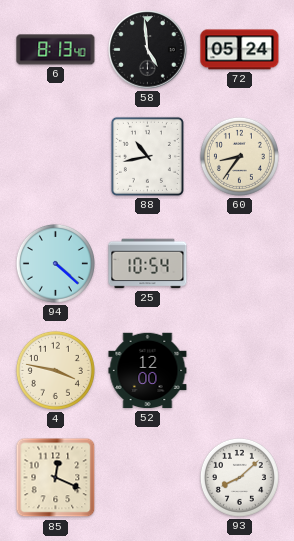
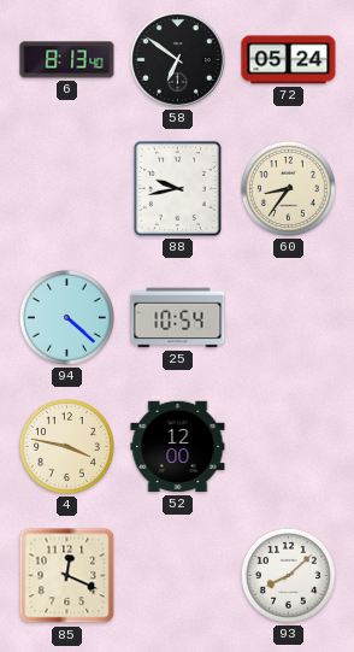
58: 4:59 -> 6:51
88: 10:43 -> 9:43
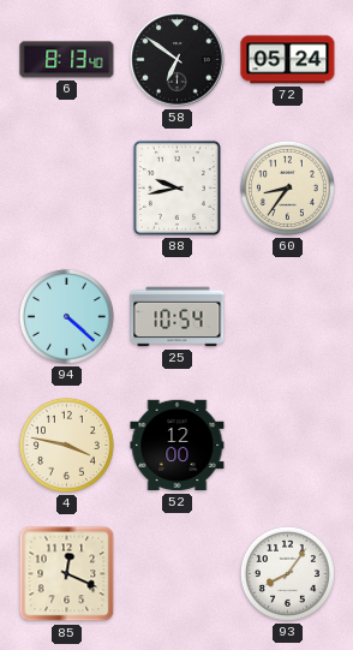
93: 8:08 -> 8:06
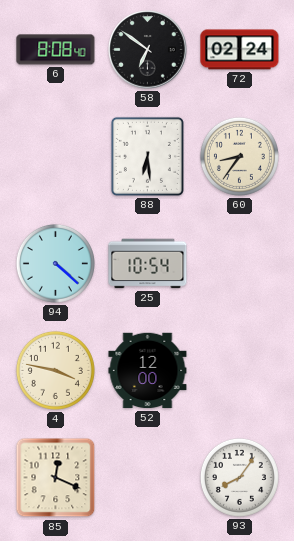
6: 8:13 -> 8:08
72: 05:24 -> 02:24
88: 9:43 -> 6:29
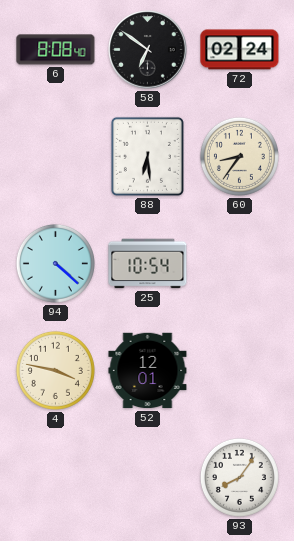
52: 12:00 -> 12:01
85: 12:19 -> none
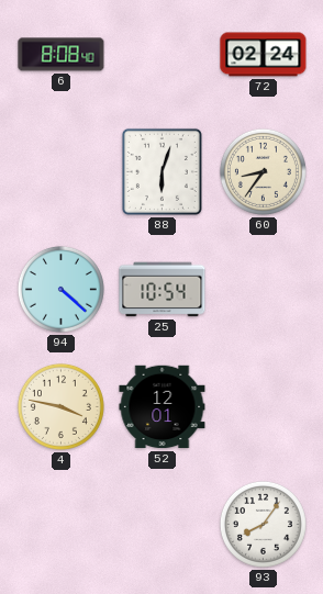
58: 6:51 -> none
88: 6:29 -> 6:03
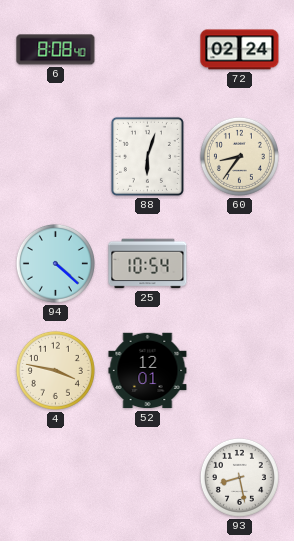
93: 8:06 -> 8:28
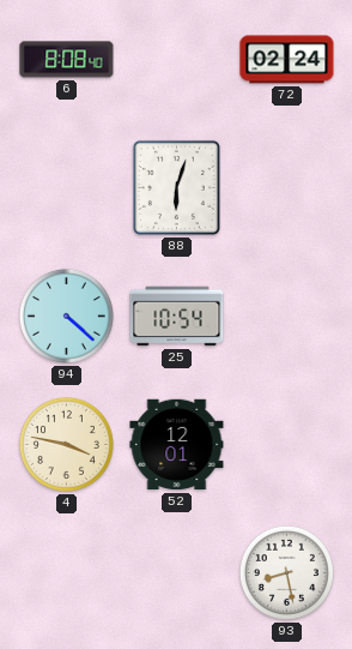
60: 8:36 -> none
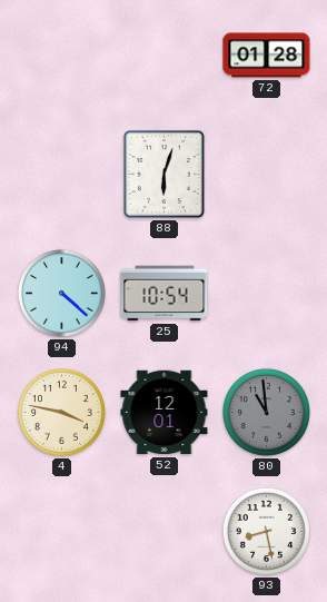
6: 8:08 -> none
72: 02:24 -> 01:28
80: none -> 10:59
